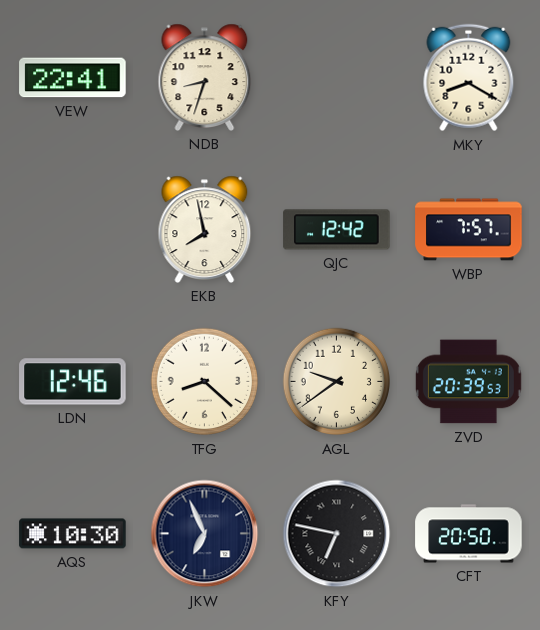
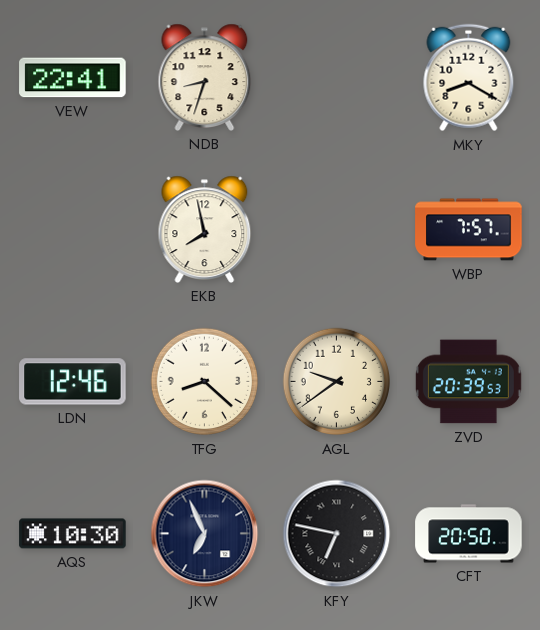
QJC: 12:42 -> none
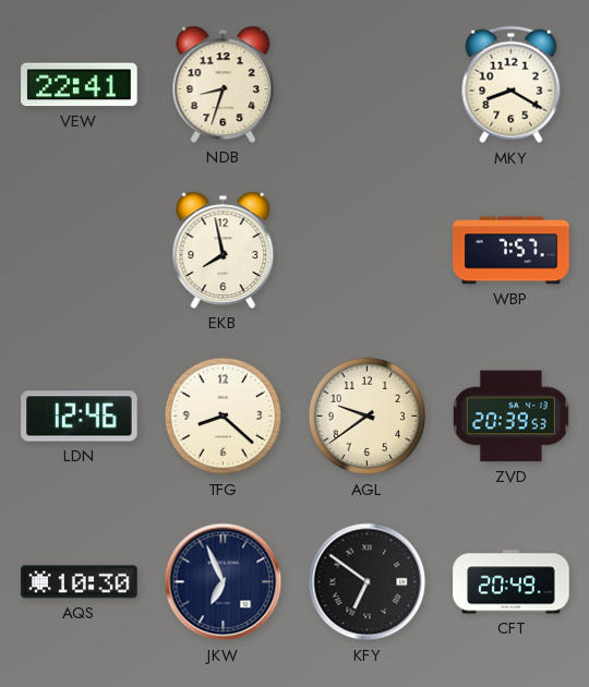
KFY: 6:47 -> 6:51
CFT: 20:50 -> 20:49
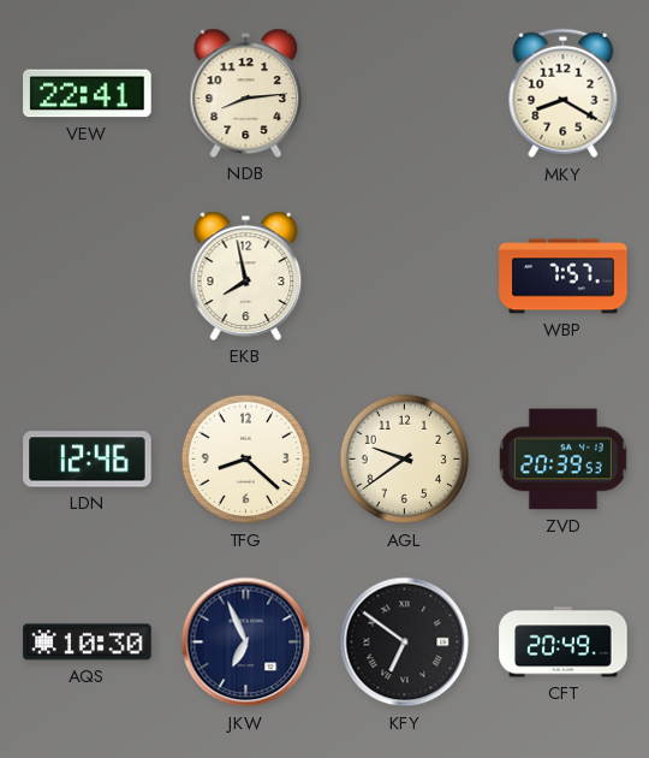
NDB: 8:33 -> 8:14
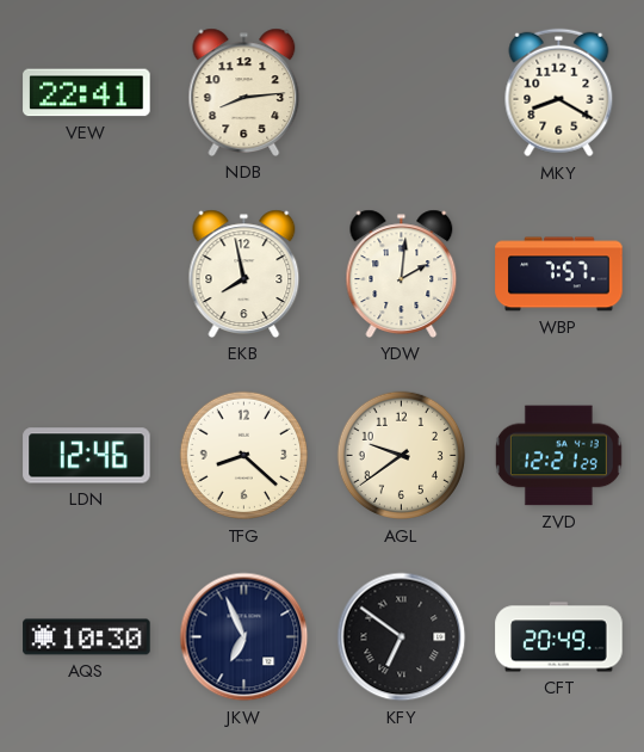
YDW: none -> 2:01
ZVD: 20:39 -> 12:21
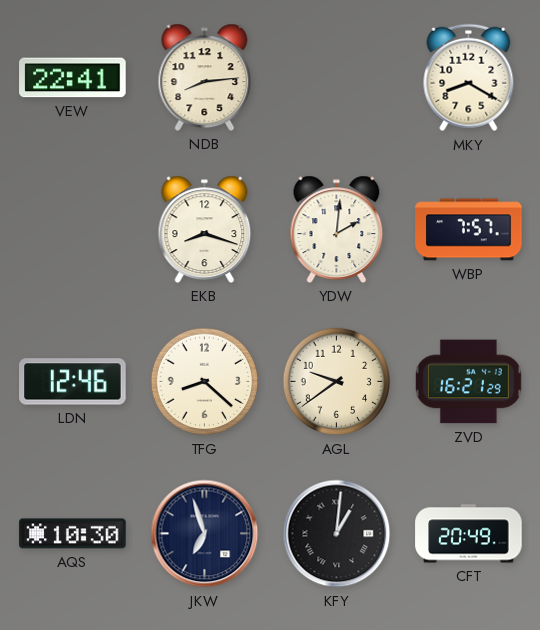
EKB: 7:58 -> 8:18
ZVD: 12:21 -> 16:21
JKW: 6:56 -> 6:57
KFY: 6:51 -> 1:01
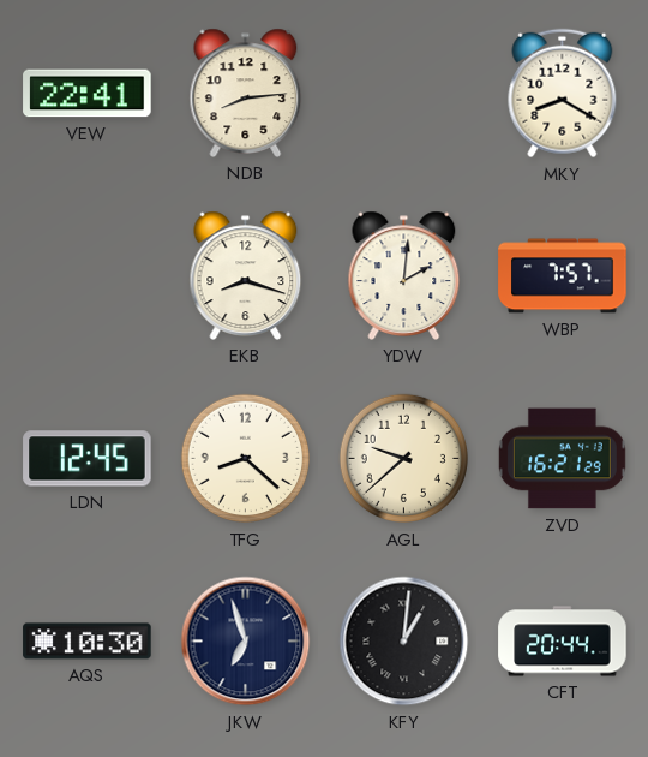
LDN: 12:46 -> 12:45
AGL: 9:39 -> 9:38
CFT: 20:49 -> 20:44
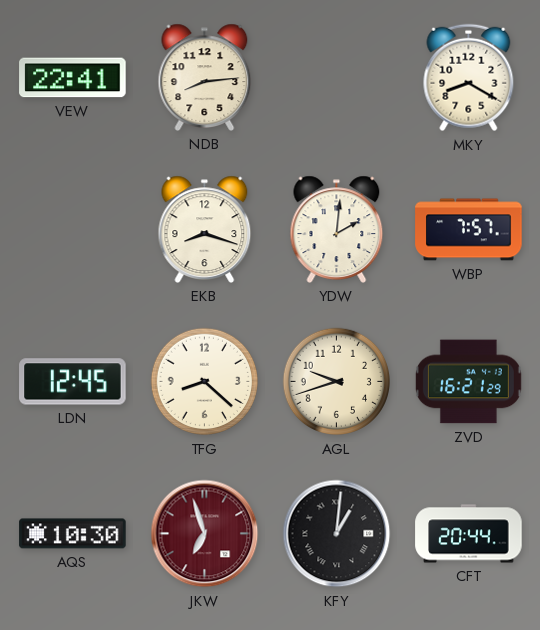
AGL: 9:38 -> 9:42
JKW dial: navy -> burgundy
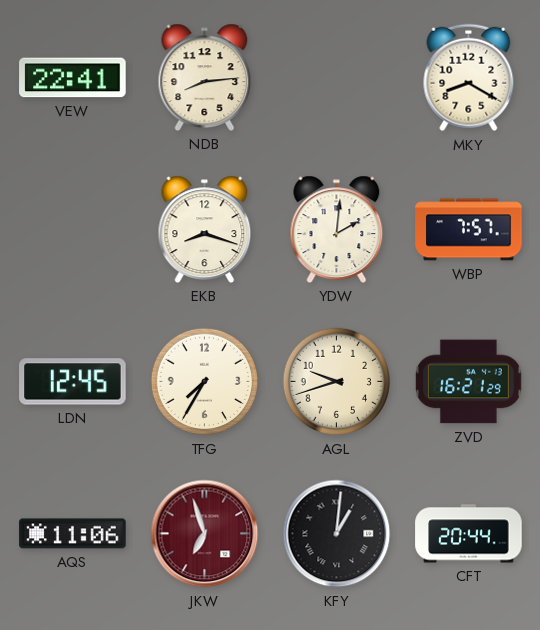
TFG: 8:22 -> 7:35
AQS: 10:30 -> 11:06
